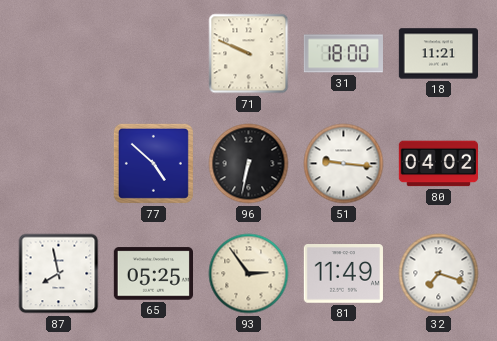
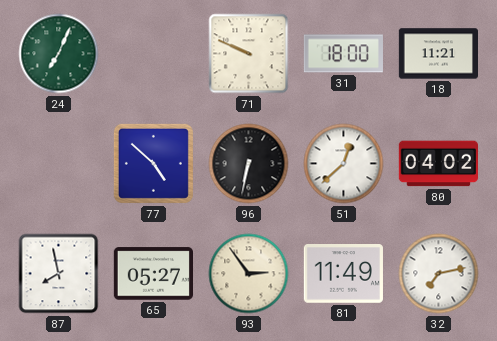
24: none -> 7:04
51: 9:16 -> 12:38
65: 05:25 -> 05:27
32: 7:18 -> 7:13
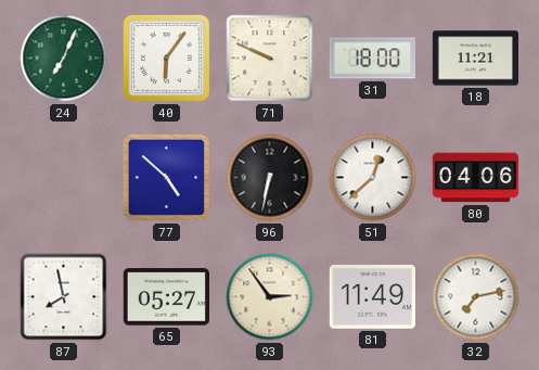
40: none -> 6:06
80: 04:02 -> 04:06
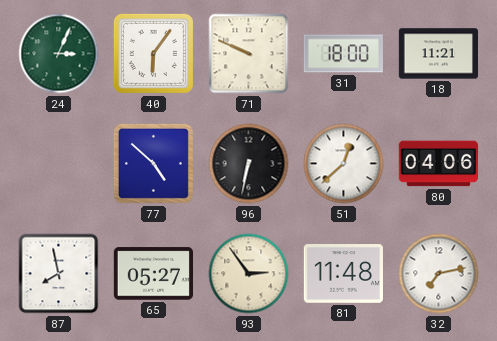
24: 7:04 -> 3:04
81: 11:49 -> 11:48
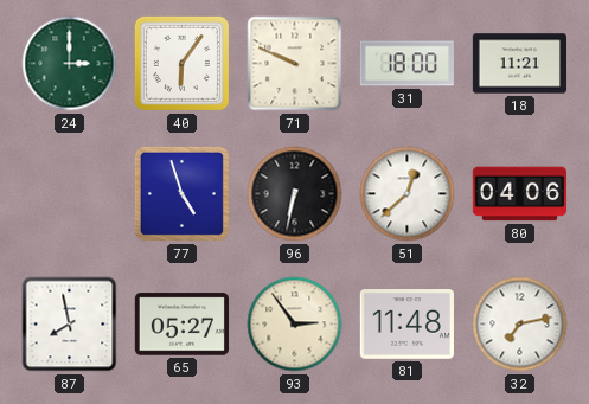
24: 3:04 -> 3:00
77: 4:52 -> 4:57
